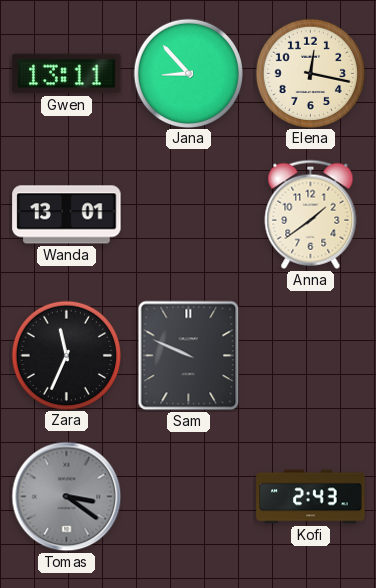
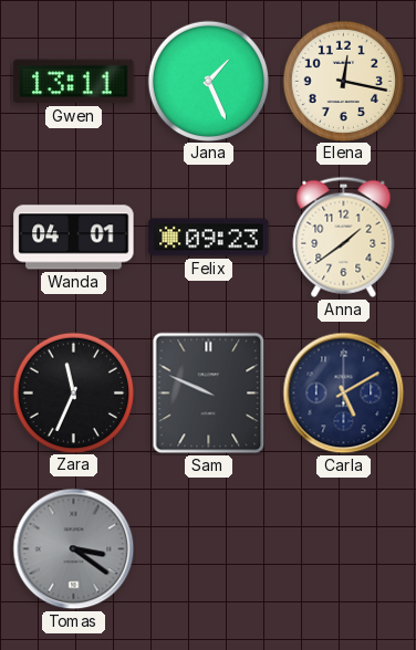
Jana: 8:53 -> 1:26
Wanda: 13:01 -> 04:01
Felix: none -> 09:23
Carla: none -> 5:10
Kofi: 2:43 -> none
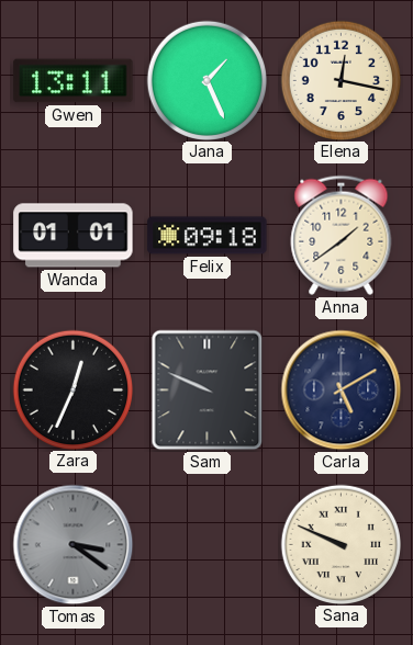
Wanda: 04:01 -> 01:01
Felix: 09:23 -> 09:18
Zara: 11:34 -> 12:34
Sana: none -> 9:49
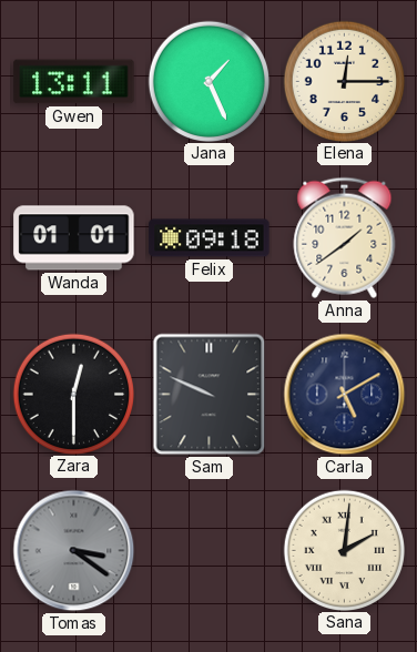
Elena: 12:17 -> 12:15
Zara: 12:34 -> 12:30
Sana: 9:49 -> 2:01
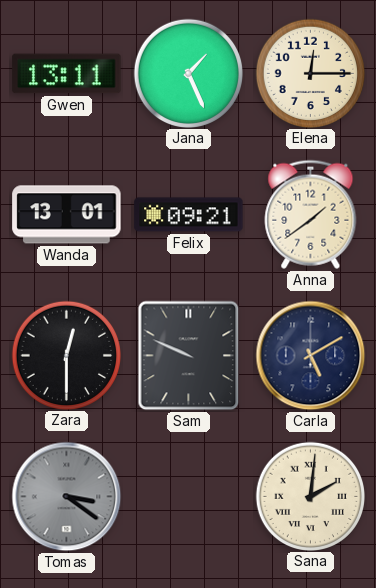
Wanda: 01:01 -> 13:01
Felix: 09:18 -> 09:21
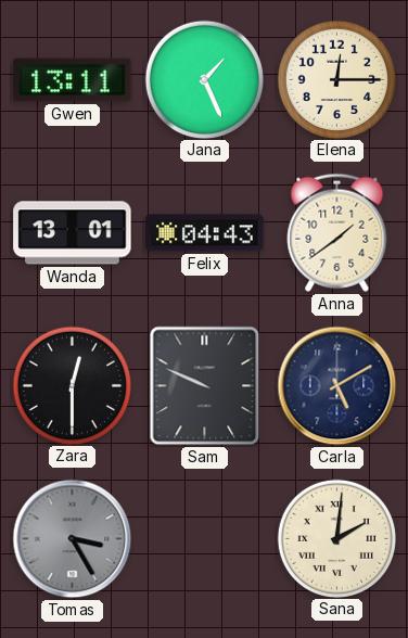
Felix: 09:21 -> 04:43
Tomas: 3:21 -> 3:25
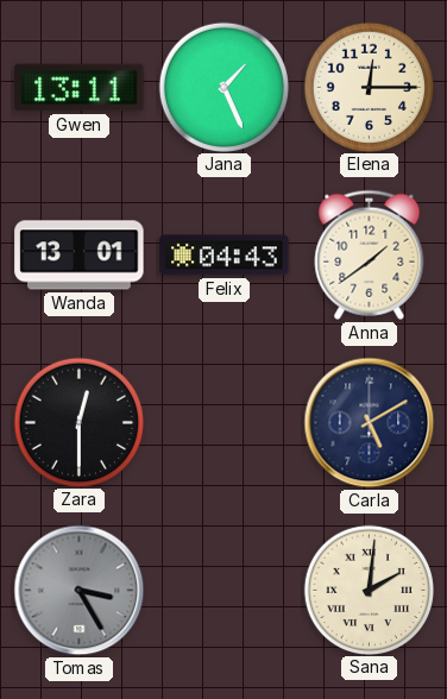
Sam: 9:49 -> none
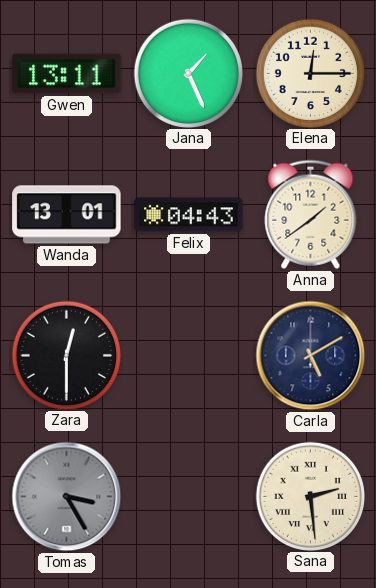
Sana: 2:01 -> 2:29
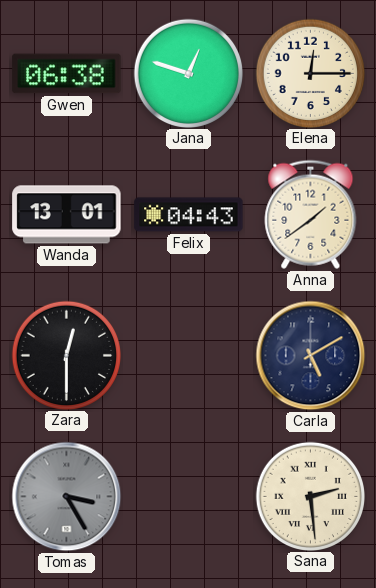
Gwen: 13:11 -> 06:38
Jana: 1:26 -> 12:48
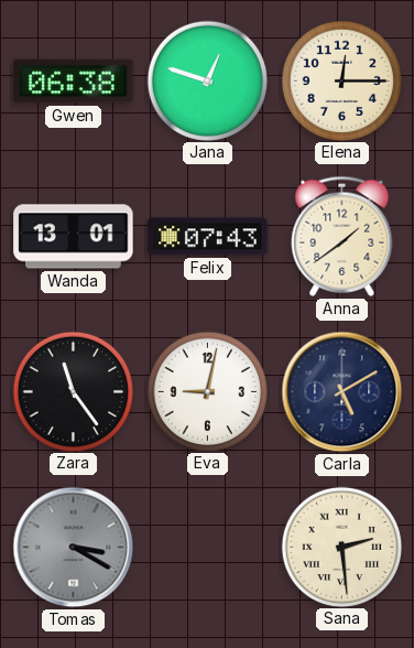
Felix: 04:43 -> 07:43
Zara: 12:30 -> 11:24
Eva: none -> 9:02
Tomas: 3:25 -> 3:20
